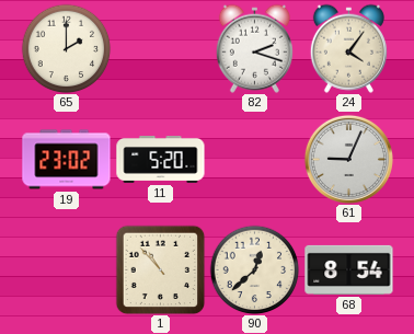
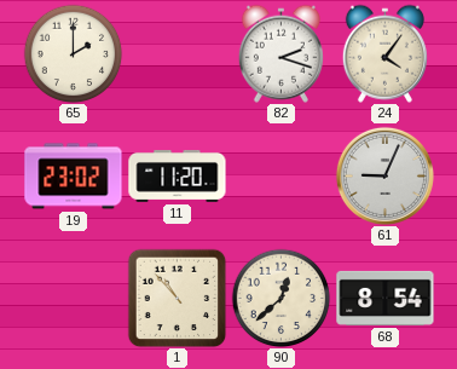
11: 5:20 -> 11:20
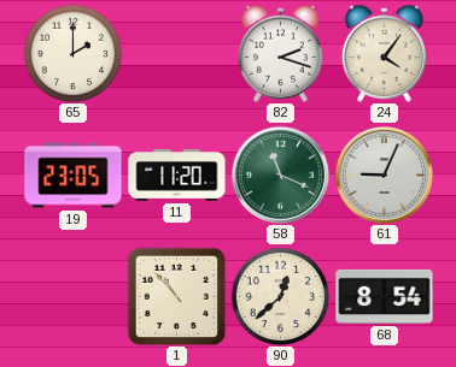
19: 23:02 -> 23:05
58: none -> 11:19
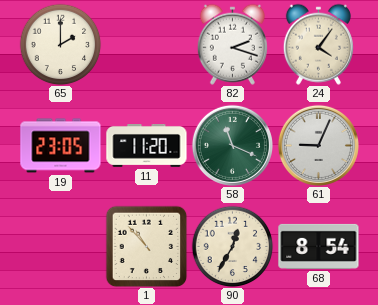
90: 12:38 -> 12:35
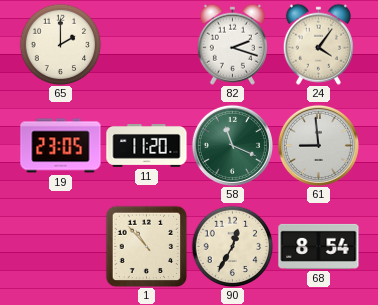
61: 9:04 -> 8:59
